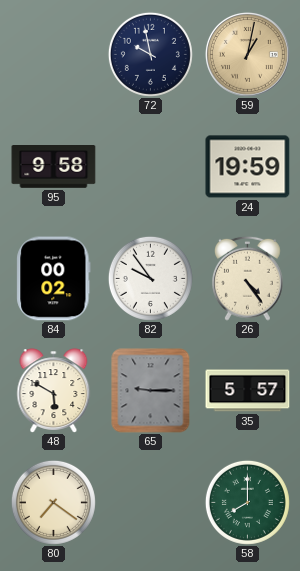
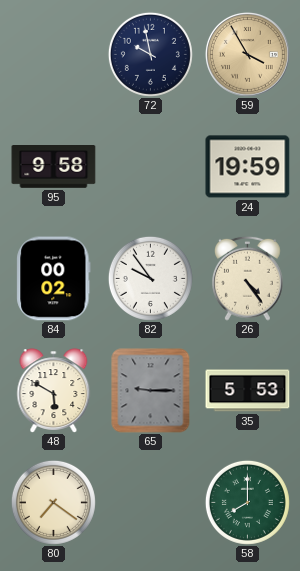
59: 1:02 -> 3:55
35: 5:57 -> 5:53
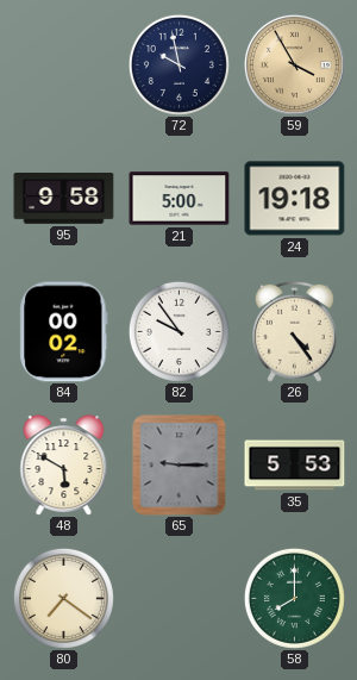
21: none -> 5:00
24: 19:59 -> 19:18
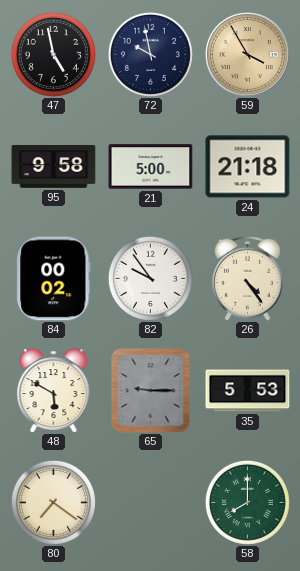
47: none -> 4:58
24: 19:18 -> 21:18
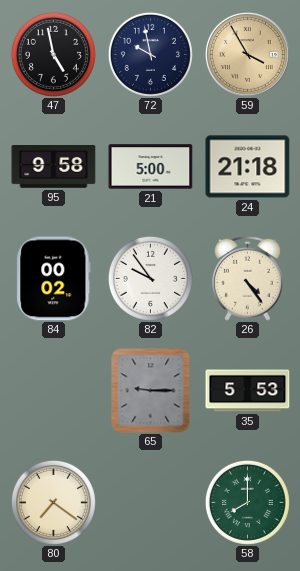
48: 5:50 -> none
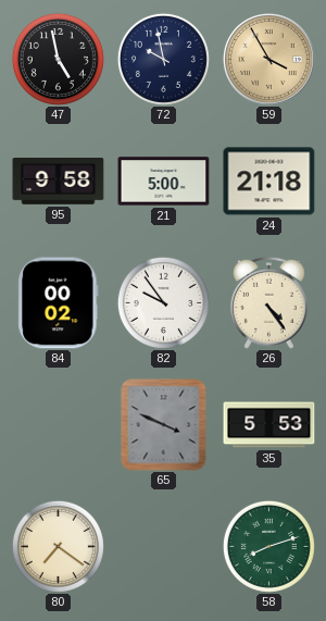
65: 9:15 -> 3:49
58: 8:00 -> 8:12
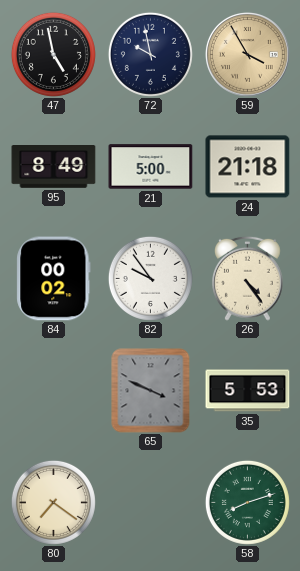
95: 9:58 -> 8:49
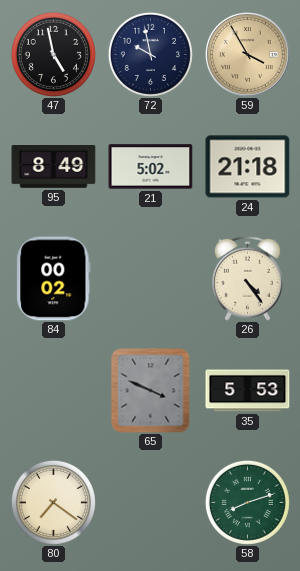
21: 5:00 -> 5:02
82: 9:54 -> none
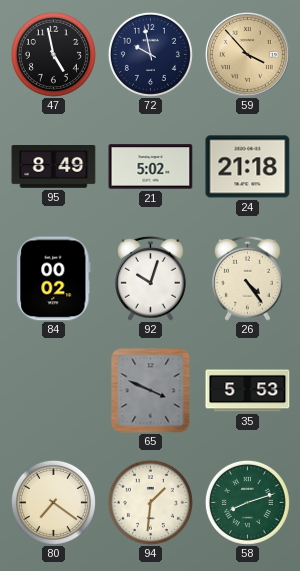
59: 3:55 -> 3:53
92: none -> 10:03
94: none -> 1:31
